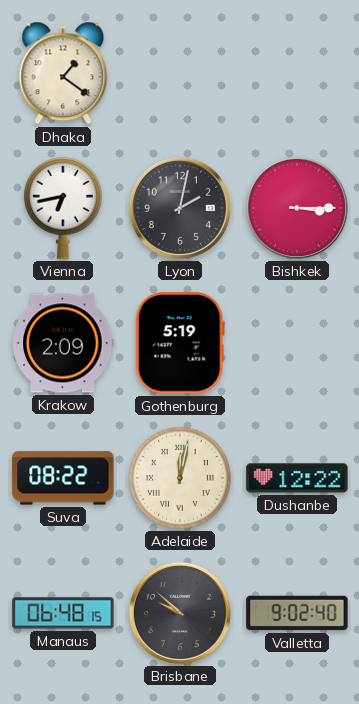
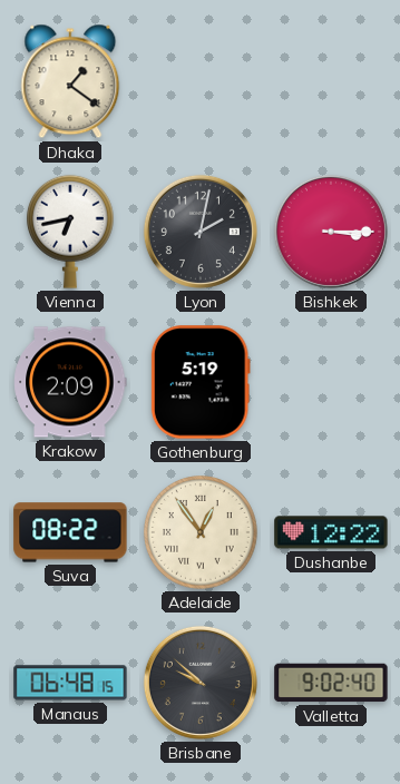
Adelaide: 12:02 -> 12:54
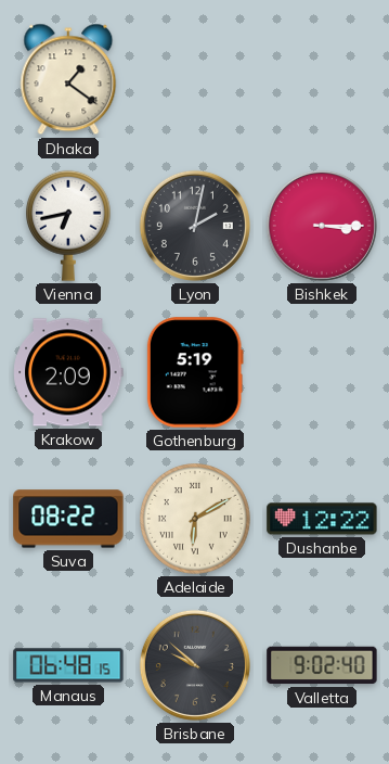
Adelaide: 12:54 -> 6:10
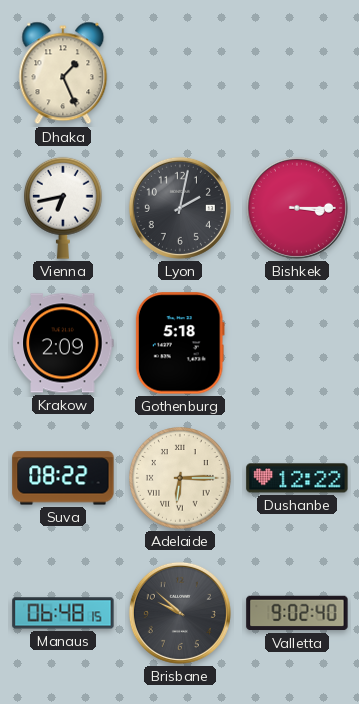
Dhaka: 1:21 -> 1:26
Gothenburg: 5:19 -> 5:18
Adelaide: 6:10 -> 6:15
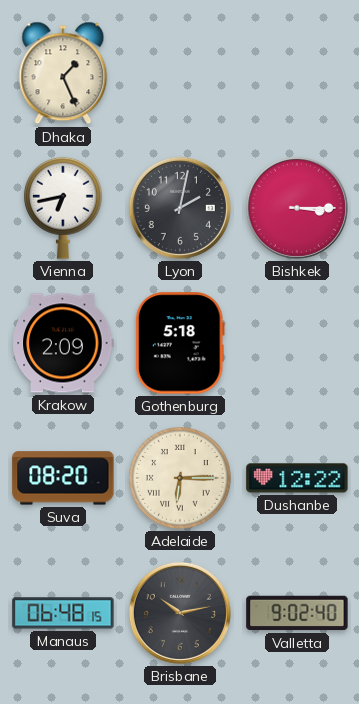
Suva: 08:22 -> 08:20
Brisbane: 9:52 -> 10:13
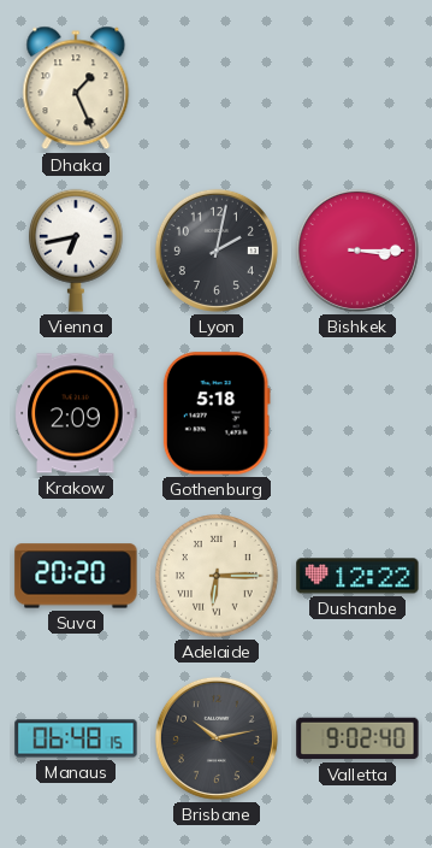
Suva: 08:20 -> 20:20
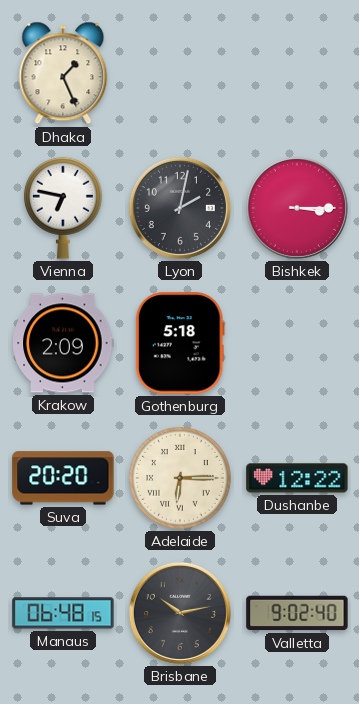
Vienna: 6:43 -> 6:47
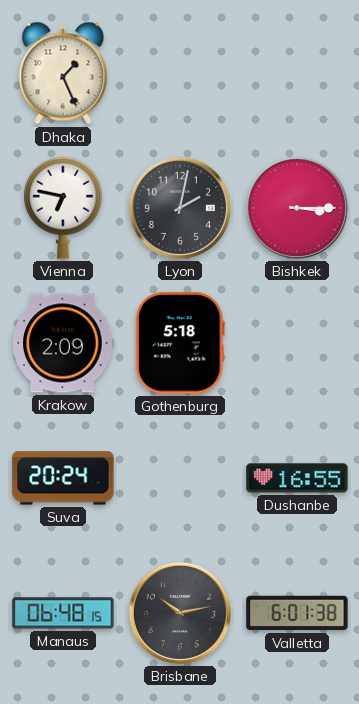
Suva: 20:20 -> 20:24
Adelaide: 6:15 -> none
Dushanbe: 12:22 -> 16:55
Valletta: 9:02 -> 6:01
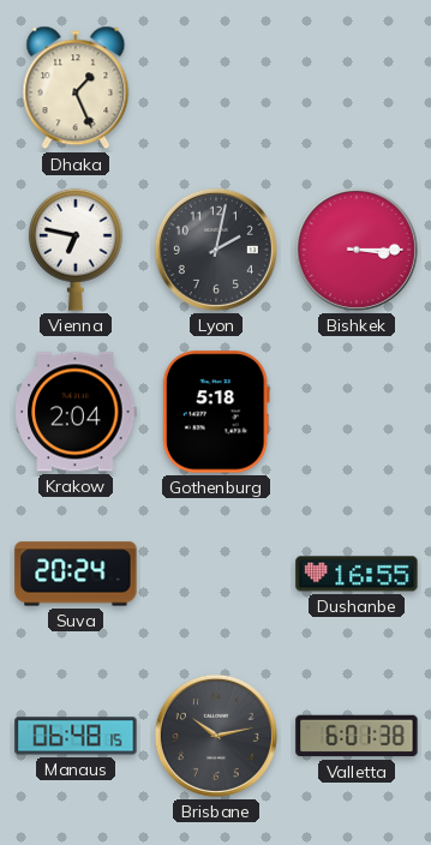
Krakow: 2:09 -> 2:04
